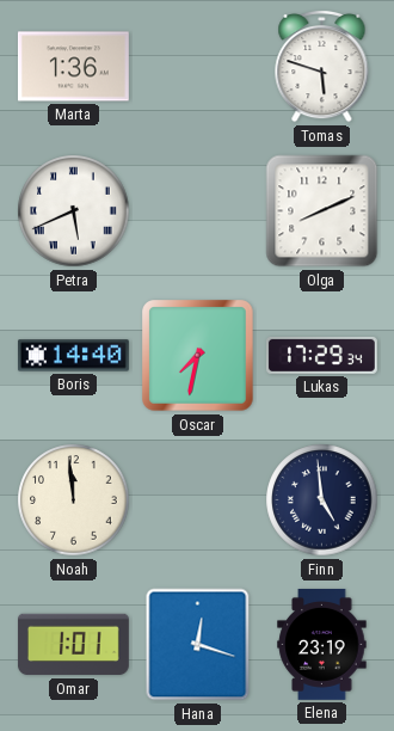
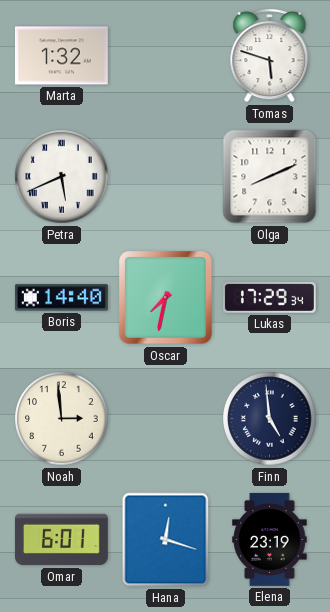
Marta: 1:36 -> 1:32
Noah: 11:59 -> 2:59
Omar: 1:01 -> 6:01
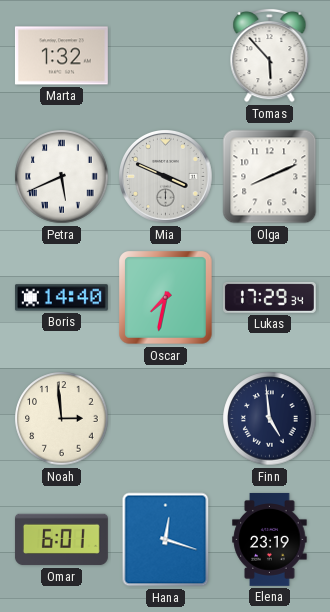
Tomas: 5:48 -> 5:53
Mia: none -> 3:49
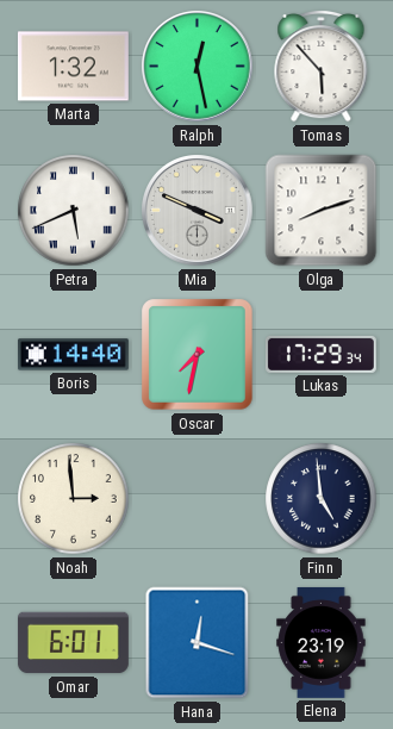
Ralph: none -> 12:28
Olga: 8:11 -> 8:12
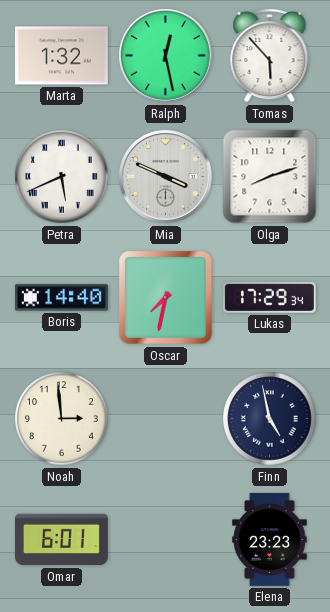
Finn: 4:59 -> 4:58
Hana: 12:18 -> none
Elena: 23:19 -> 23:23
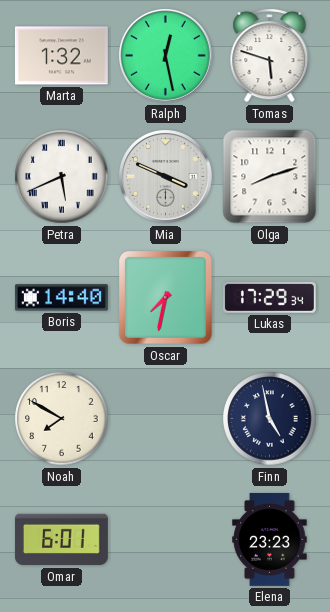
Tomas: 5:53 -> 5:48
Noah: 2:59 -> 7:50
